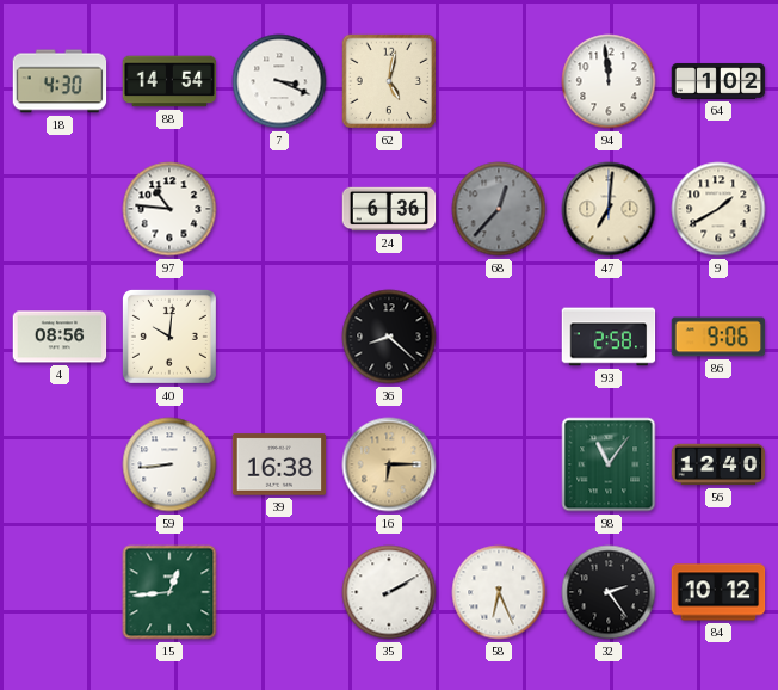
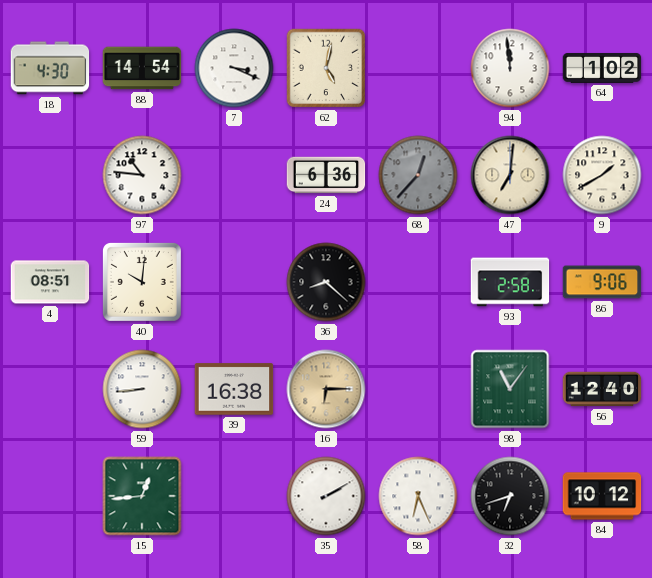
4: 08:56 -> 08:51
32: 2:24 -> 6:42
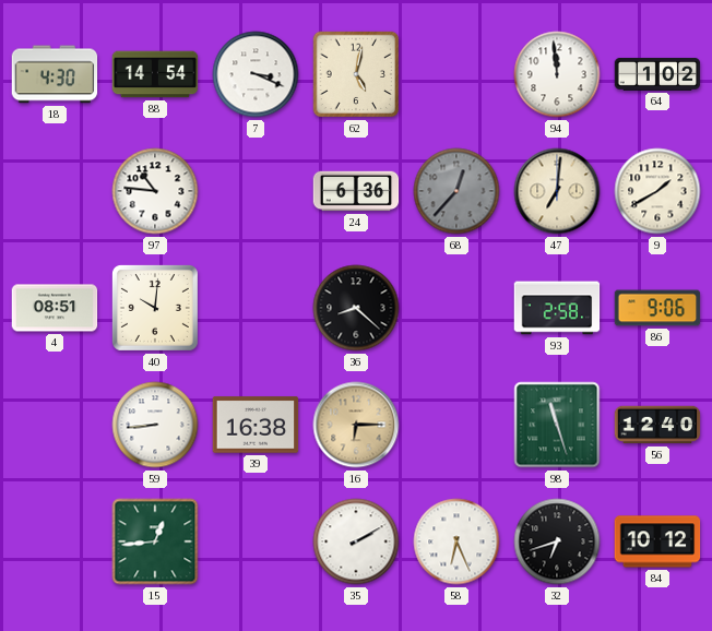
98: 11:06 -> 11:27
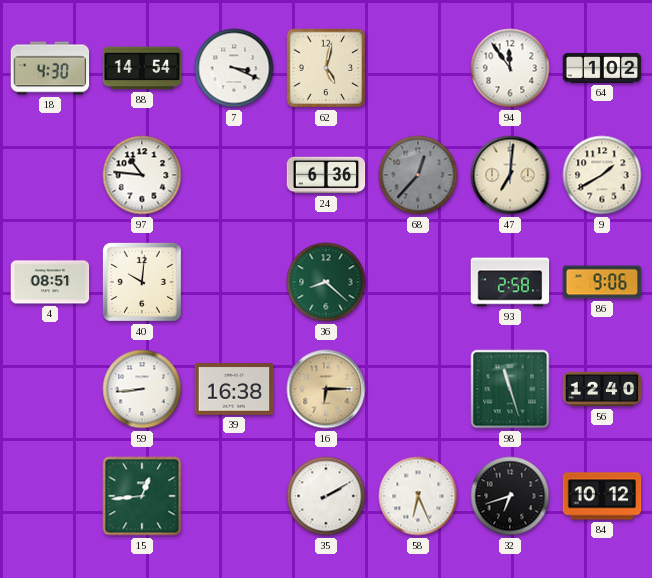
94: 11:59 -> 11:54
36 dial: black -> green
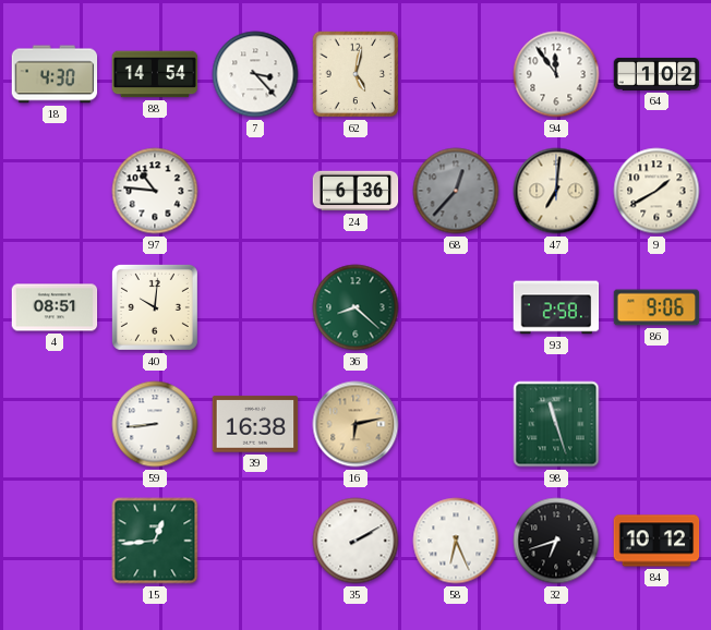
7: 3:19 -> 3:23
16: 6:15 -> 6:13
56: 12:40 -> none
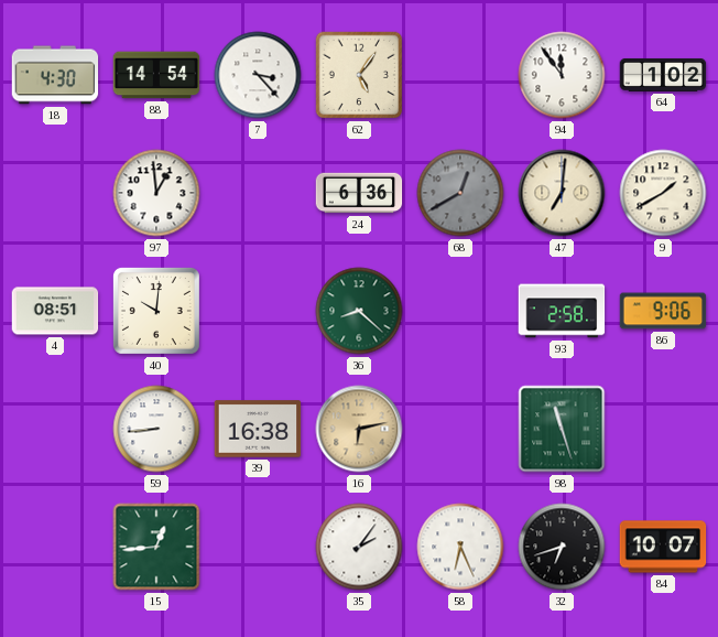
62: 5:02 -> 5:06
97: 10:46 -> 12:59
68: 12:37 -> 12:40
35: 2:10 -> 2:06
84: 10:12 -> 10:07
